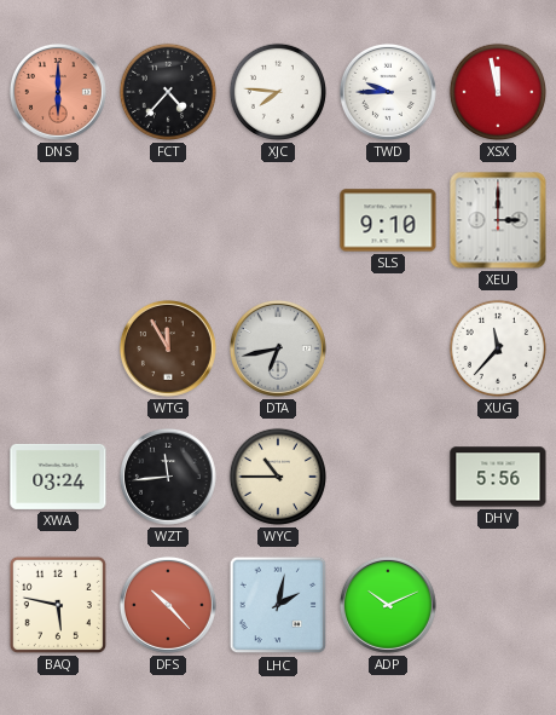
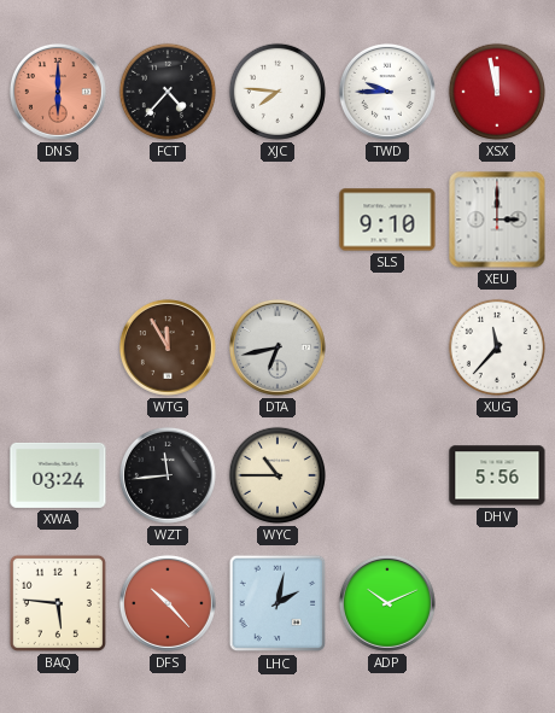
BAQ: 5:47 -> 5:46
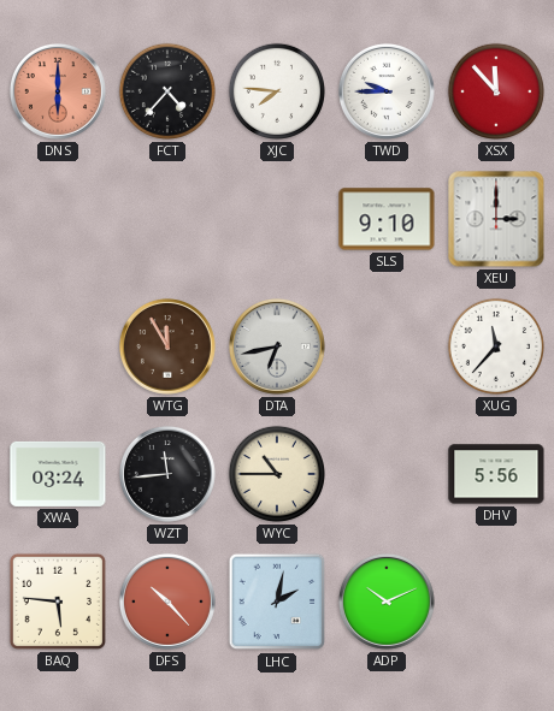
XSX: 11:58 -> 11:53
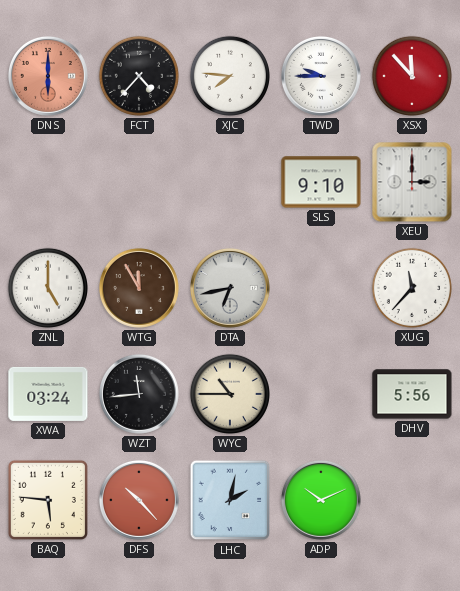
ZNL: none -> 5:00
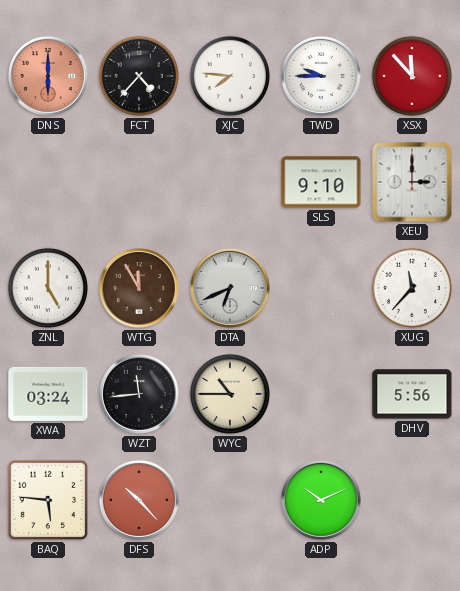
DTA: 6:43 -> 6:41
LHC: 2:02 -> none
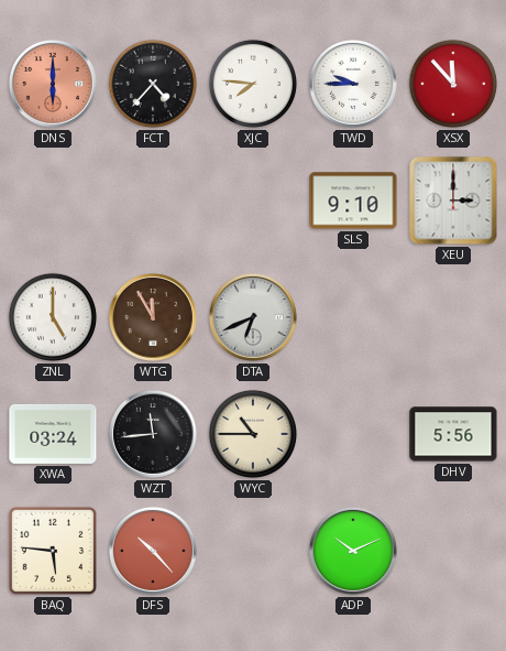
XUG: 11:37 -> none
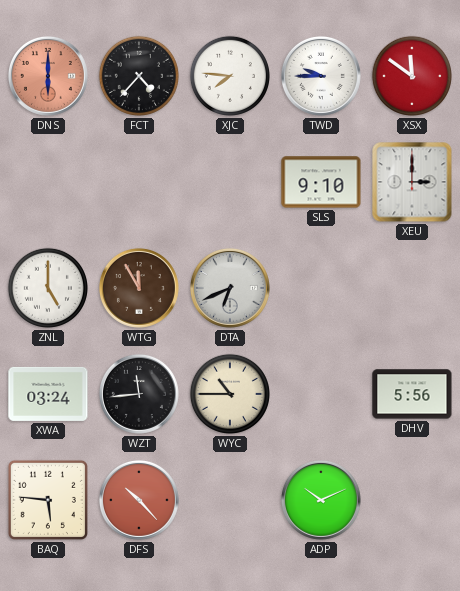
XSX: 11:53 -> 11:51
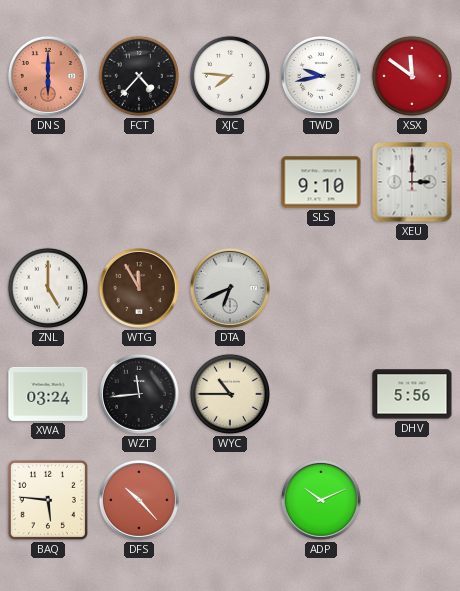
TWD: 9:45 -> 9:43
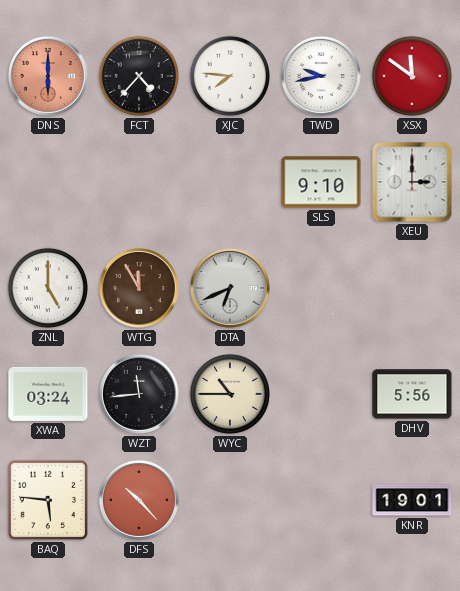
ADP: 10:11 -> none
KNR: none -> 19:01
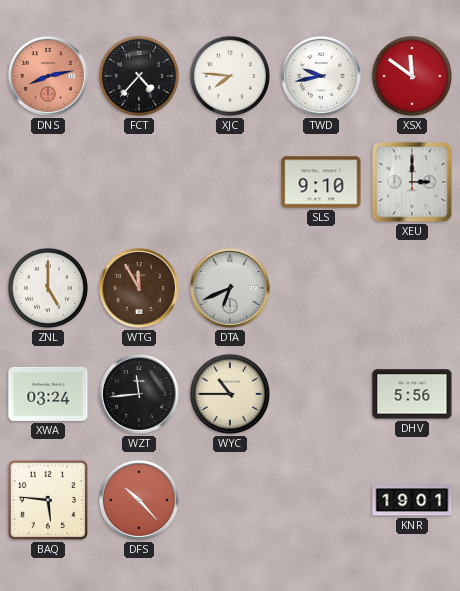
DNS: 6:00 -> 8:13
